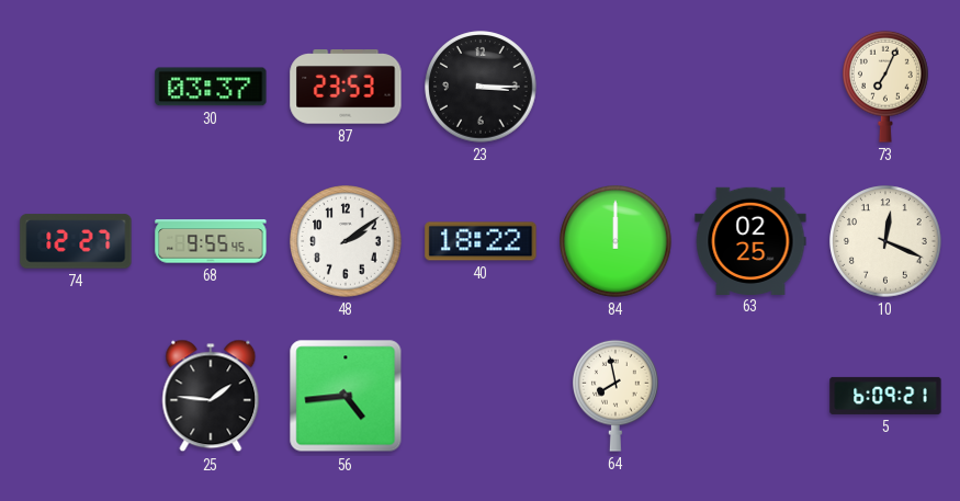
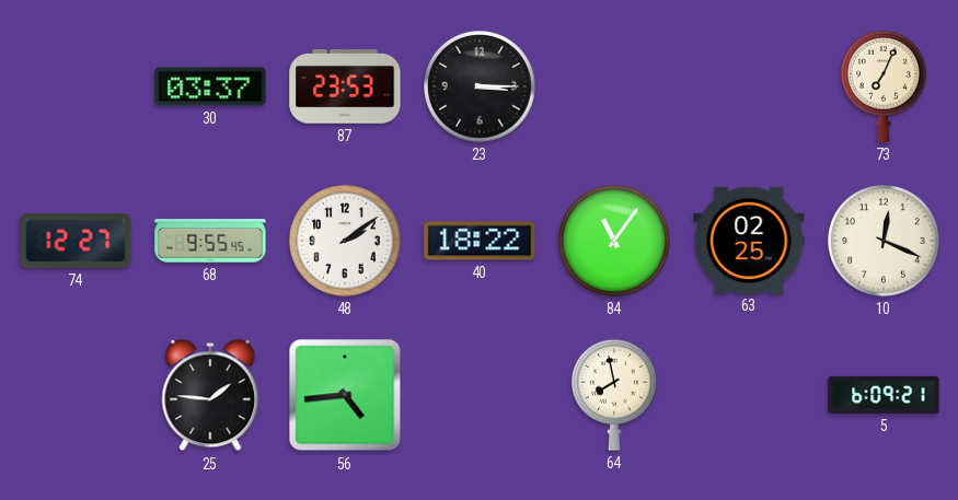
84: 12:00 -> 11:06
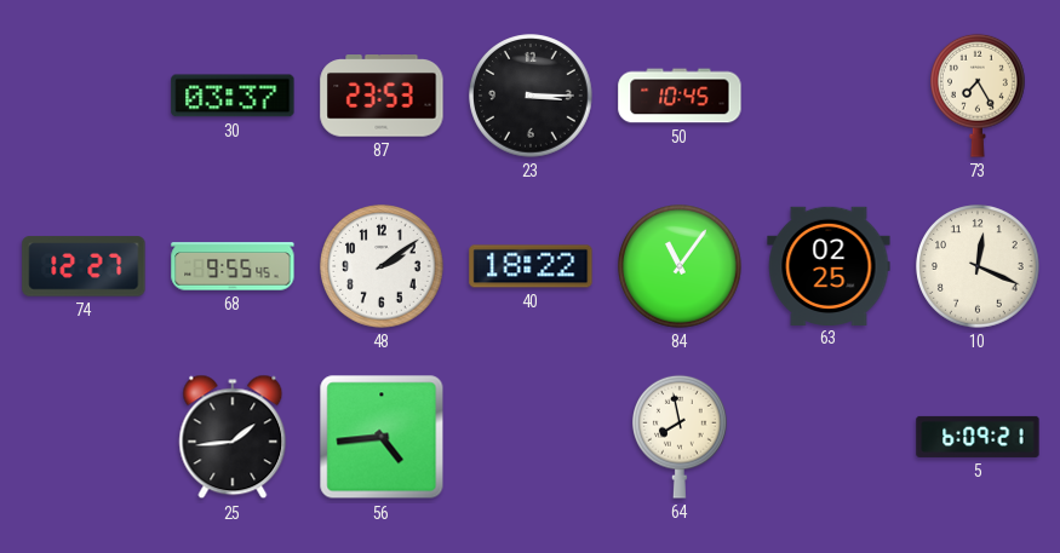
50: none -> 10:45
73: 7:04 -> 7:25
25: 1:46 -> 1:44
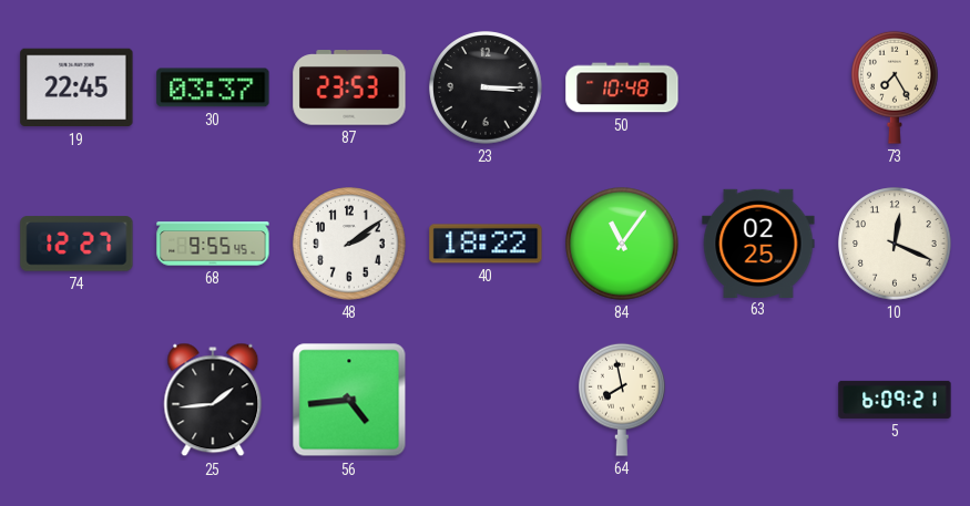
19: none -> 22:45
50: 10:45 -> 10:48
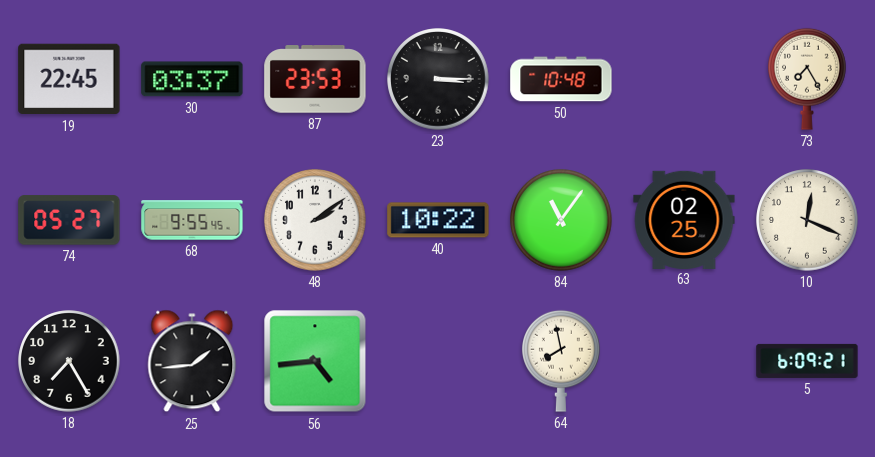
74: 12:27 -> 05:27
40: 18:22 -> 10:22
18: none -> 7:25
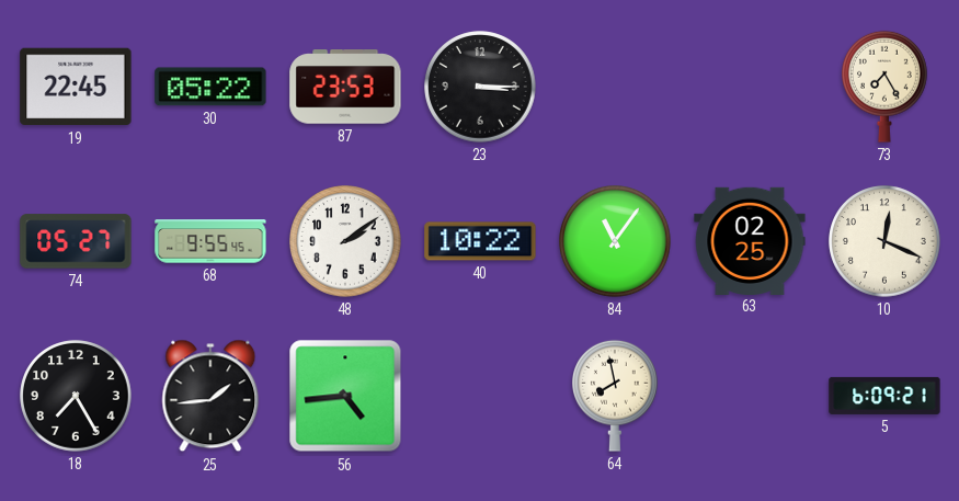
30: 03:37 -> 05:22
50: 10:48 -> none
